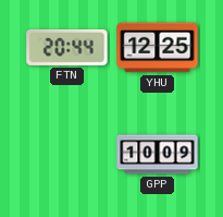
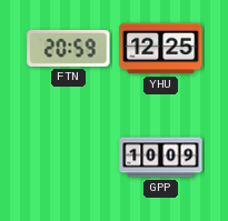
FTN: 20:44 -> 20:59
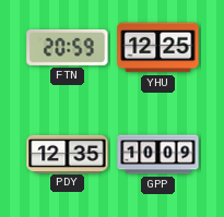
PDY: none -> 12:35
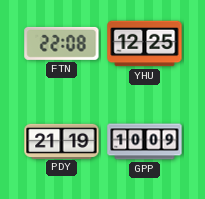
FTN: 20:59 -> 22:08
PDY: 12:35 -> 21:19
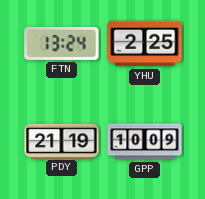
FTN: 22:08 -> 13:24
YHU: 12:25 -> 2:25
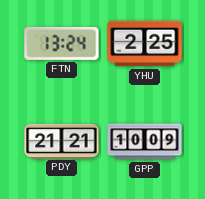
PDY: 21:19 -> 21:21
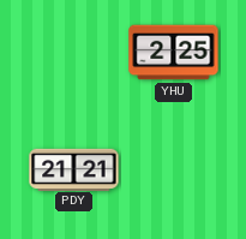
FTN: 13:24 -> none
GPP: 10:09 -> none
